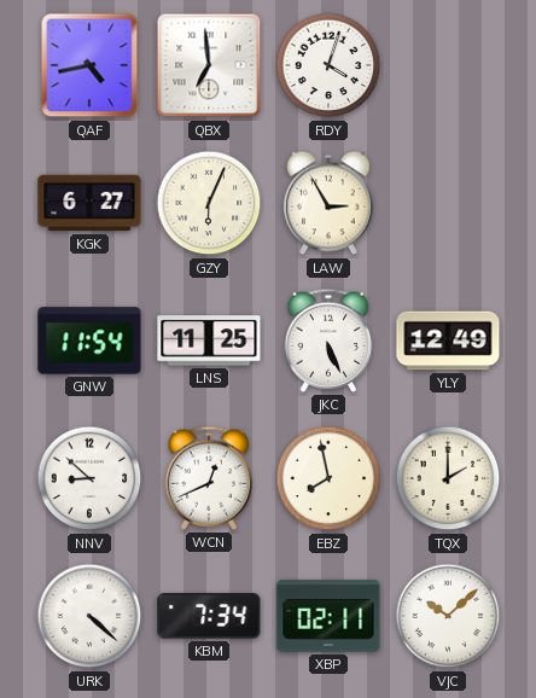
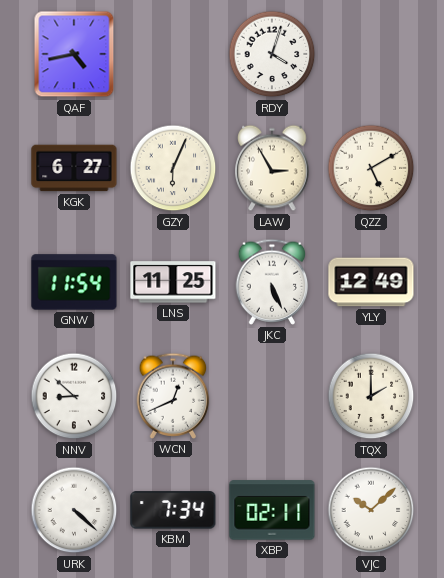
QBX: 6:59 -> none
QZZ: none -> 5:10
EBZ: 7:58 -> none
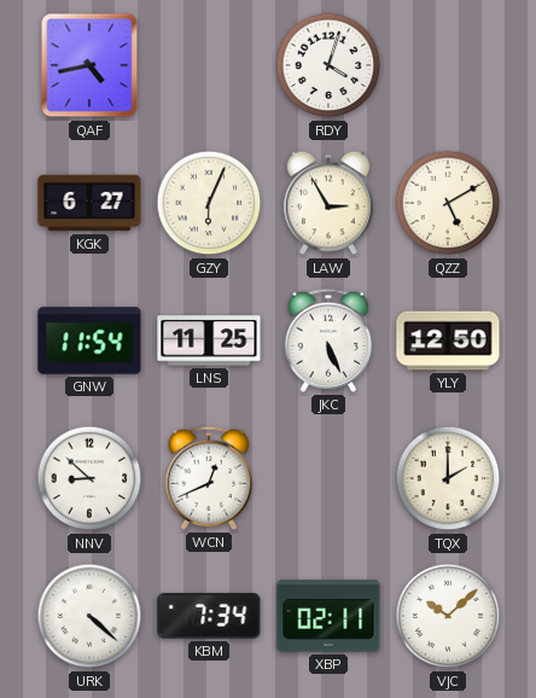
YLY: 12:49 -> 12:50
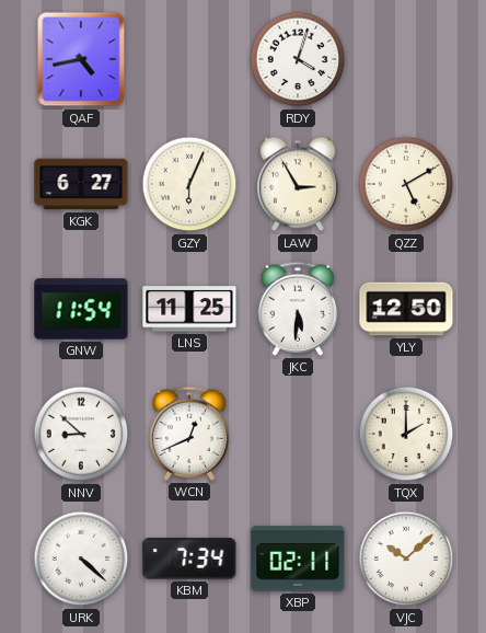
JKC: 5:26 -> 5:31
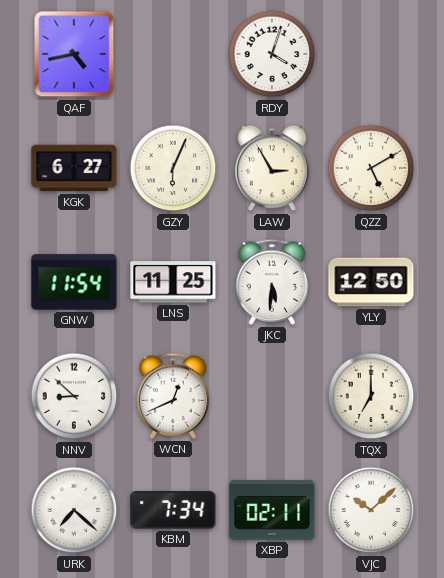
TQX: 2:00 -> 7:00
URK: 4:22 -> 7:22
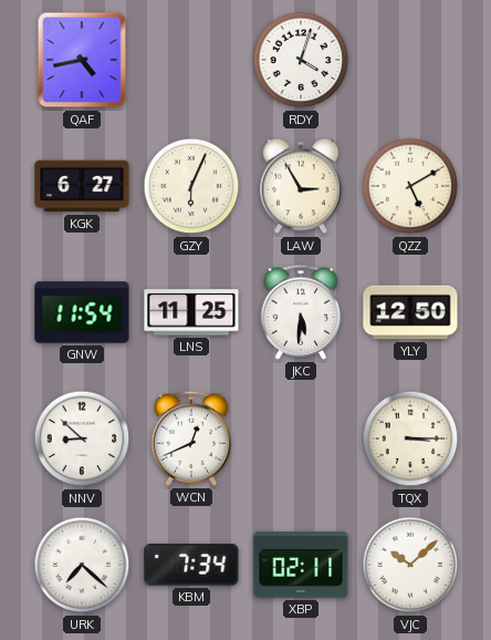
TQX: 7:00 -> 3:15
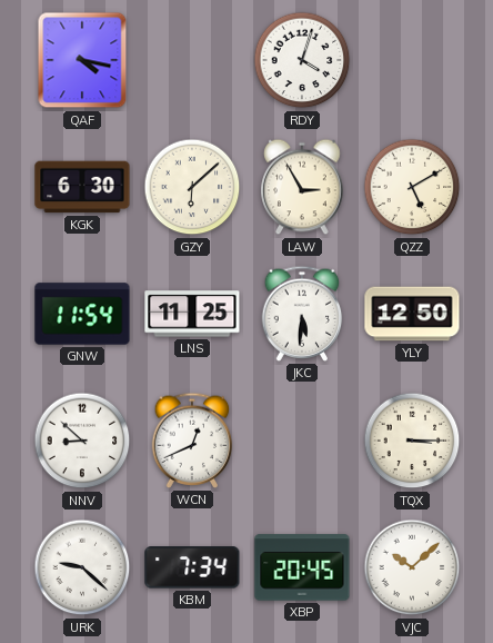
QAF: 4:43 -> 4:17
KGK: 6:27 -> 6:30
GZY: 6:04 -> 6:08
URK: 7:22 -> 9:22
XBP: 02:11 -> 20:45
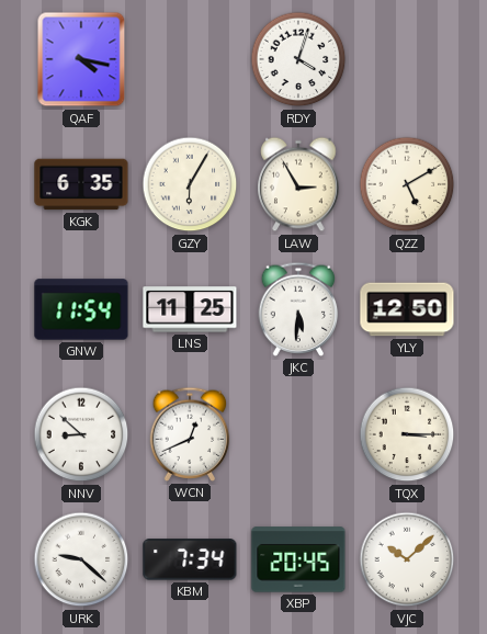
KGK: 6:30 -> 6:35
GZY: 6:08 -> 6:05
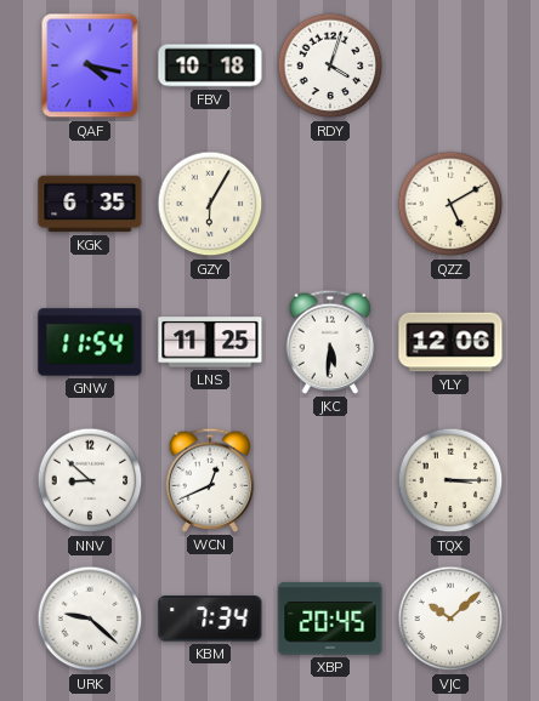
FBV: none -> 10:18
LAW: 2:55 -> none
YLY: 12:50 -> 12:06
